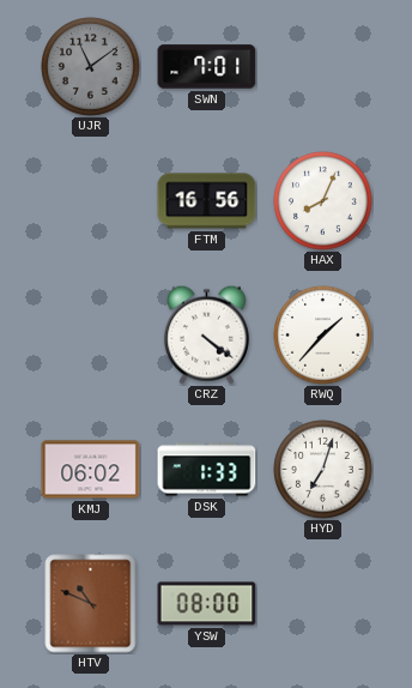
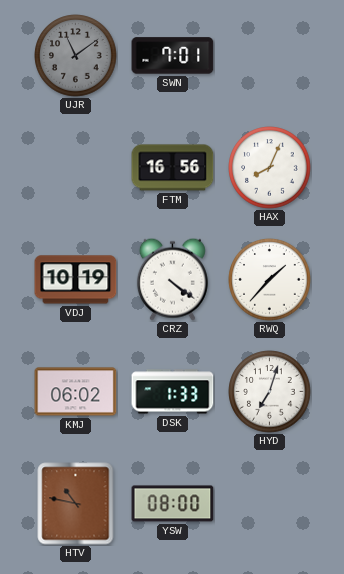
VDJ: none -> 10:19
HTV: 10:49 -> 10:47
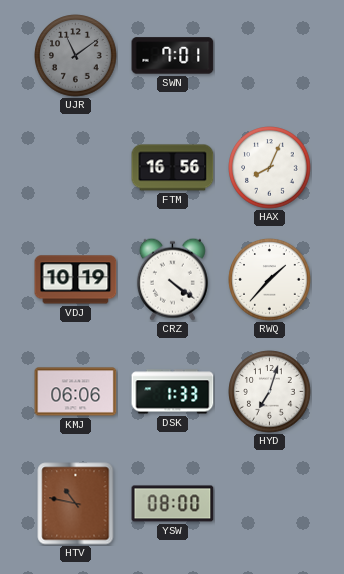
KMJ: 06:02 -> 06:06
